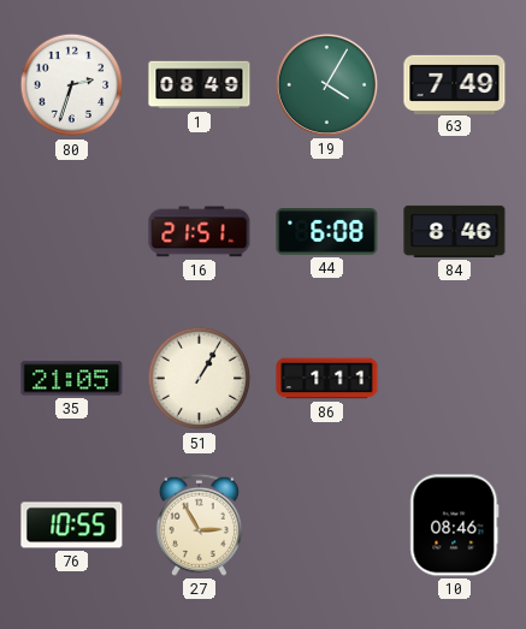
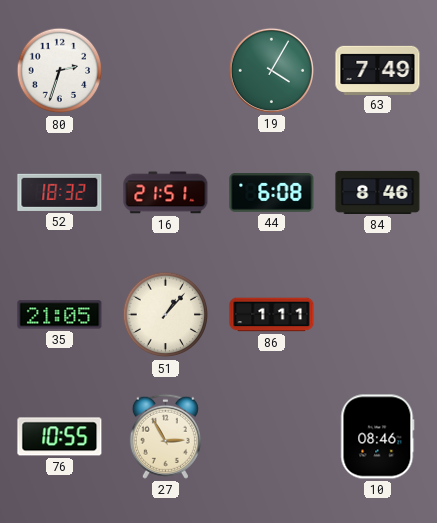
1: 08:49 -> none
52: none -> 18:32
51: 1:05 -> 1:07
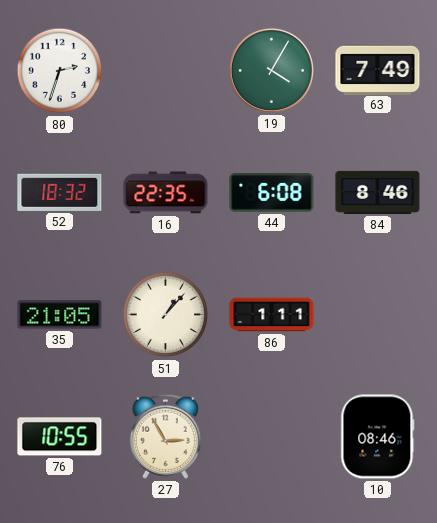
16: 21:51 -> 22:35
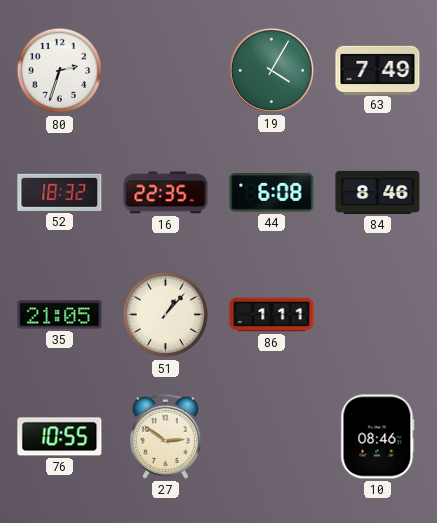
27: 2:55 -> 2:51
